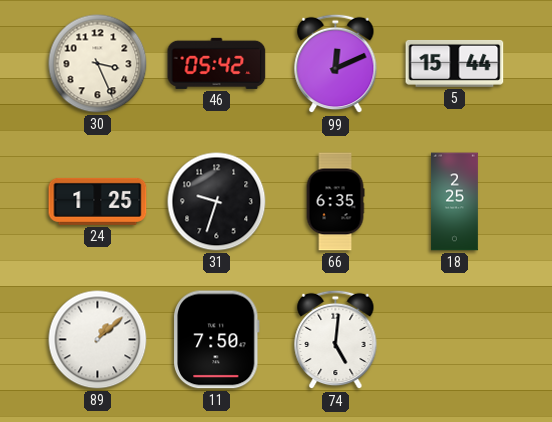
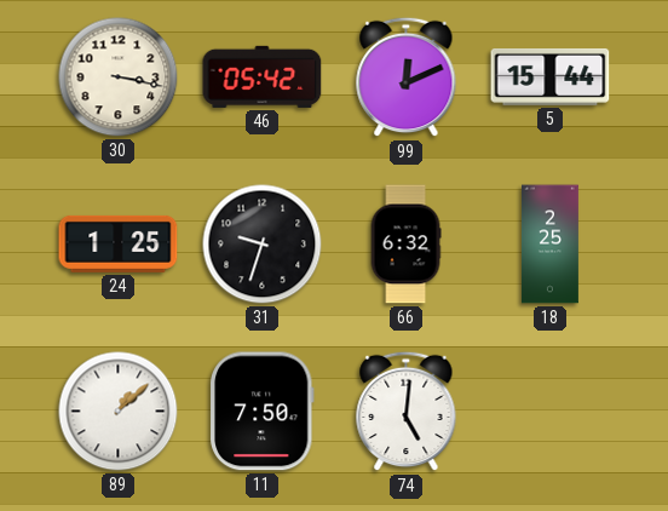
30: 3:26 -> 3:17
66: 6:35 -> 6:32
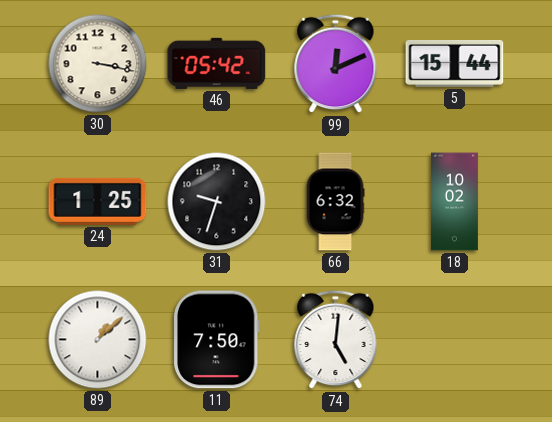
18: 2:25 -> 10:02
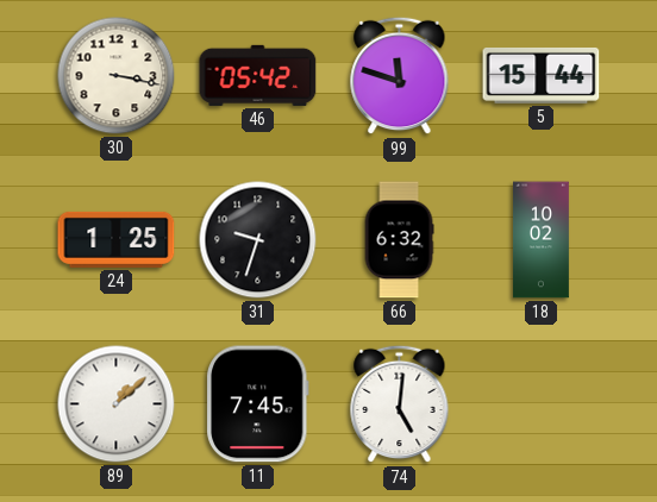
99: 12:11 -> 11:48
11: 7:50 -> 7:45
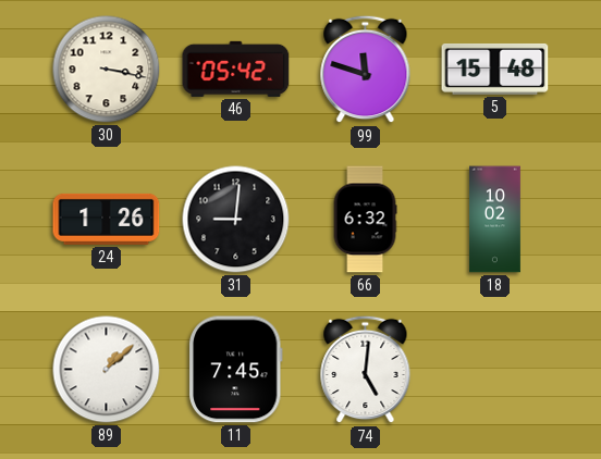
5: 15:44 -> 15:48
24: 1:25 -> 1:26
31: 9:33 -> 9:01
